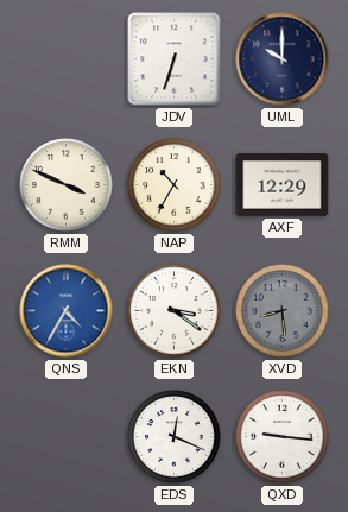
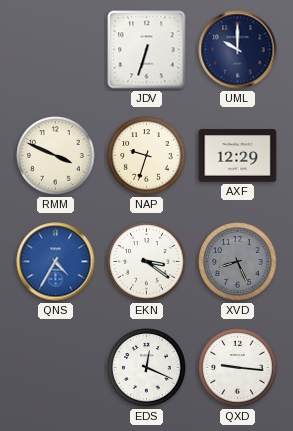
NAP: 10:35 -> 9:33
XVD: 8:29 -> 8:26
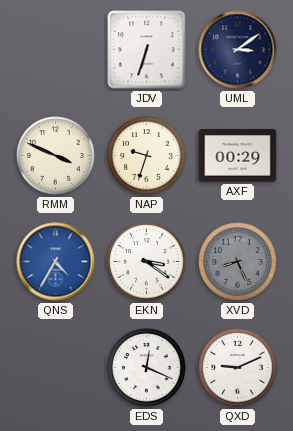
UML: 10:00 -> 3:09
AXF: 12:29 -> 00:29
QXD: 9:16 -> 9:11
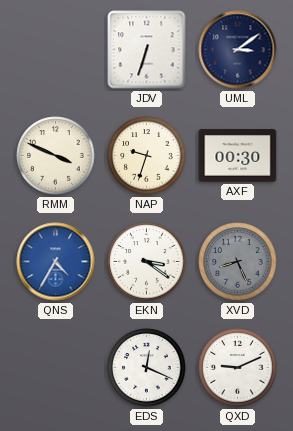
AXF: 00:29 -> 00:30
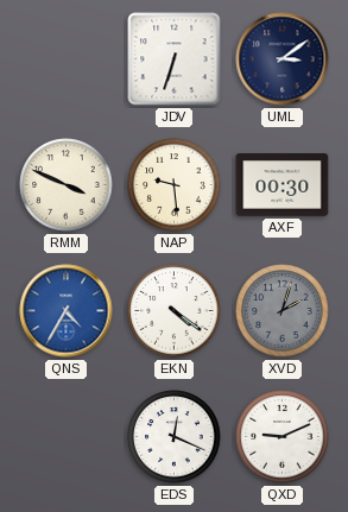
NAP: 9:33 -> 9:29
EKN: 3:21 -> 4:21
XVD: 8:26 -> 2:03
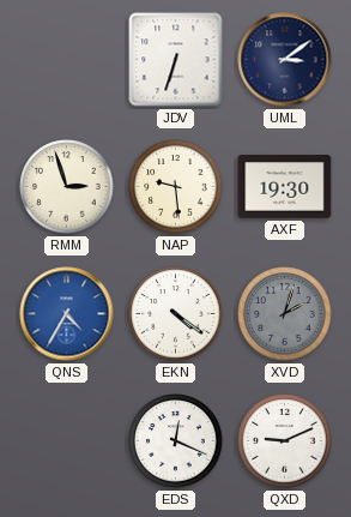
RMM: 3:49 -> 2:57
AXF: 00:30 -> 19:30
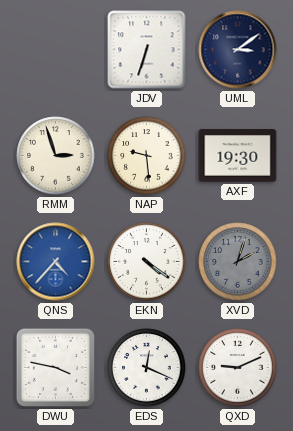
QNS: 4:35 -> 4:37
DWU: none -> 3:47
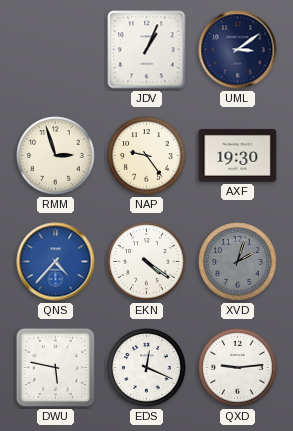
JDV: 6:33 -> 1:04
NAP: 9:29 -> 9:24
DWU: 3:47 -> 5:47
QXD: 9:11 -> 9:14
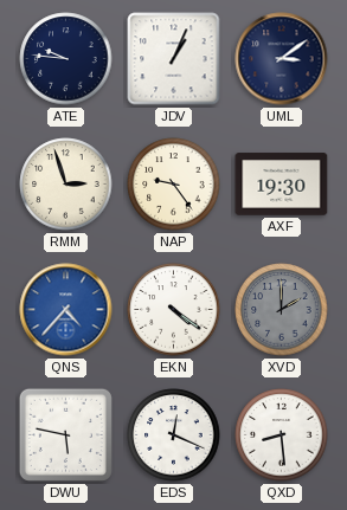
ATE: none -> 9:46
XVD: 2:03 -> 2:00
QXD: 9:14 -> 8:29
